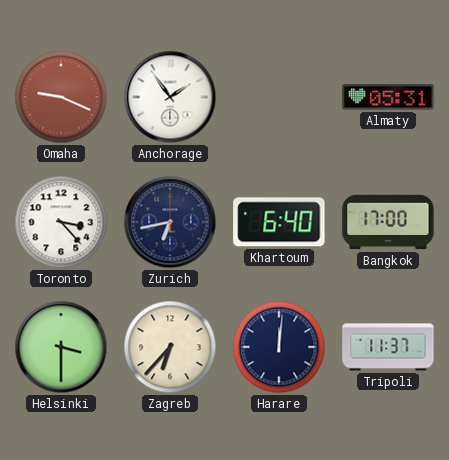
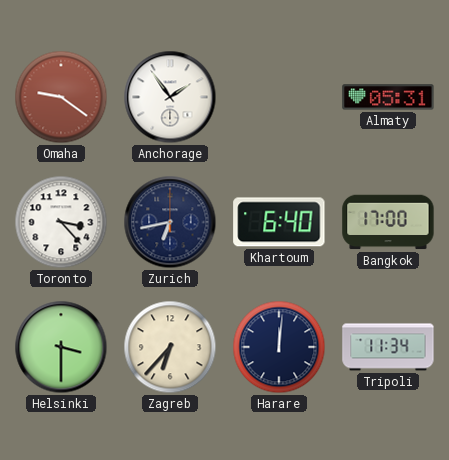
Omaha: 9:19 -> 9:21
Tripoli: 11:37 -> 11:34
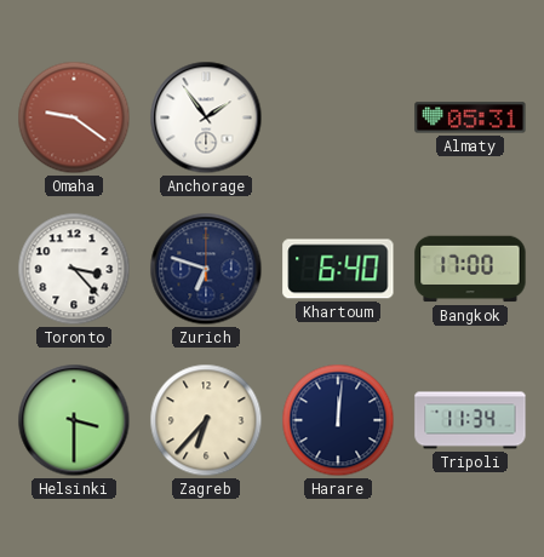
Zurich: 6:43 -> 6:48
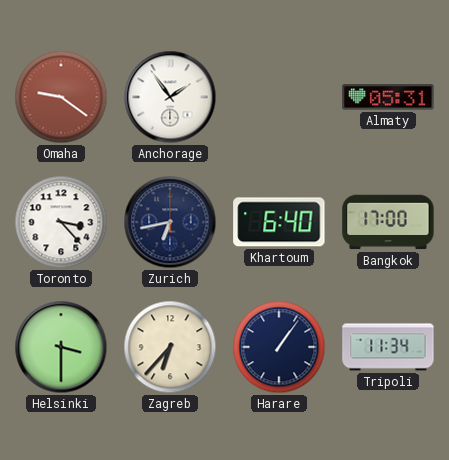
Zurich: 6:48 -> 6:43
Harare: 12:01 -> 1:06
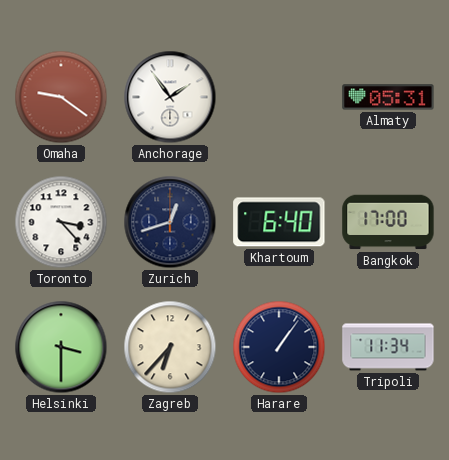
Zurich: 6:43 -> 12:42
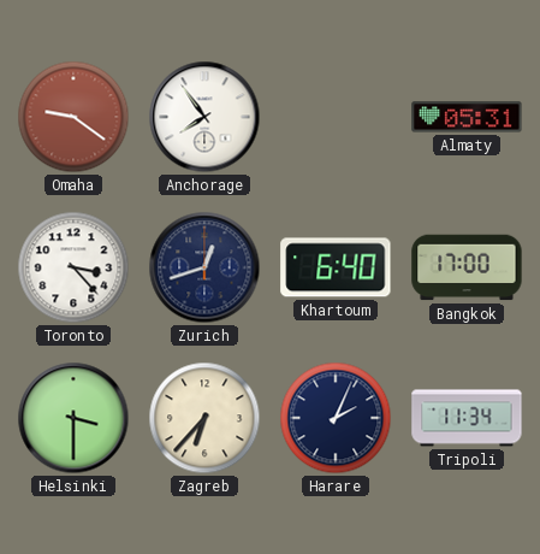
Anchorage: 1:54 -> 7:54
Harare: 1:06 -> 2:04
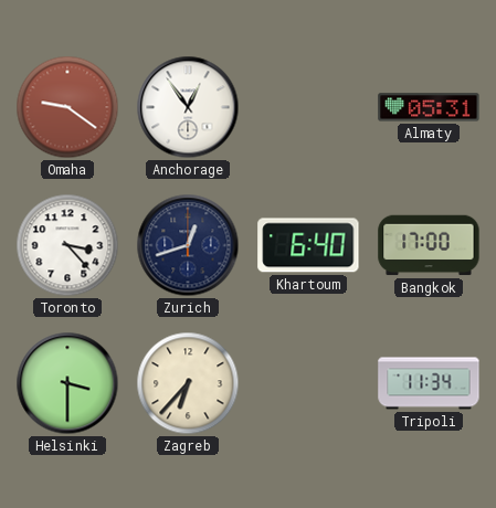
Anchorage: 7:54 -> 12:54
Harare: 2:04 -> none
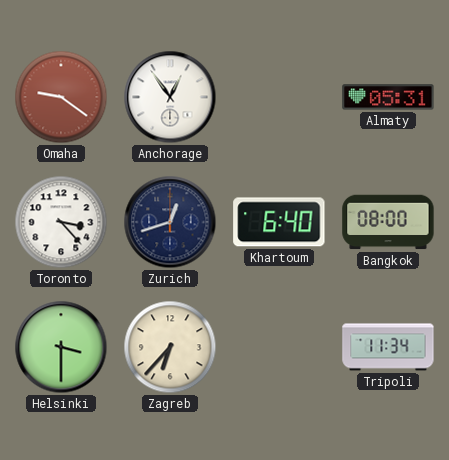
Bangkok: 17:00 -> 08:00
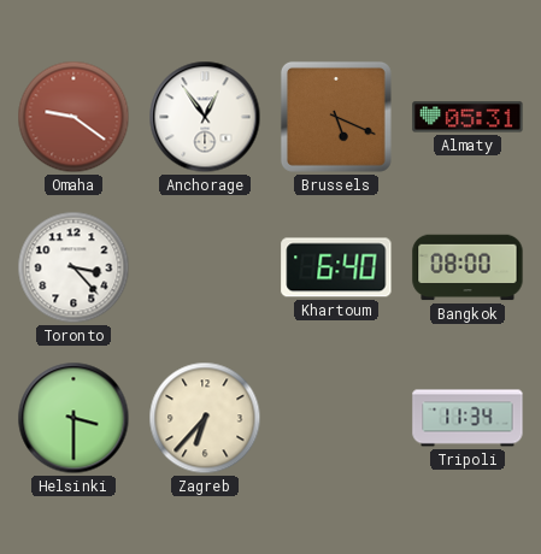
Brussels: none -> 5:19
Zurich: 12:42 -> none
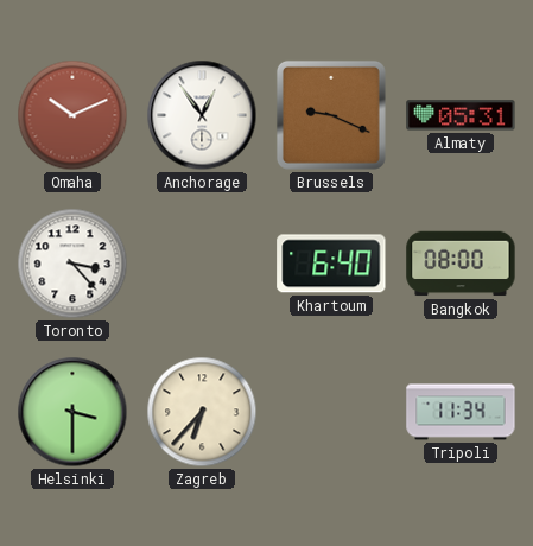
Omaha: 9:21 -> 10:11
Brussels: 5:19 -> 9:19
